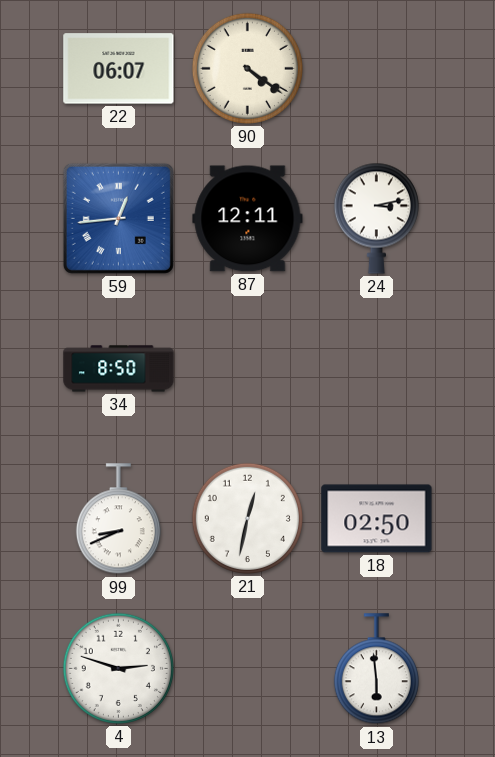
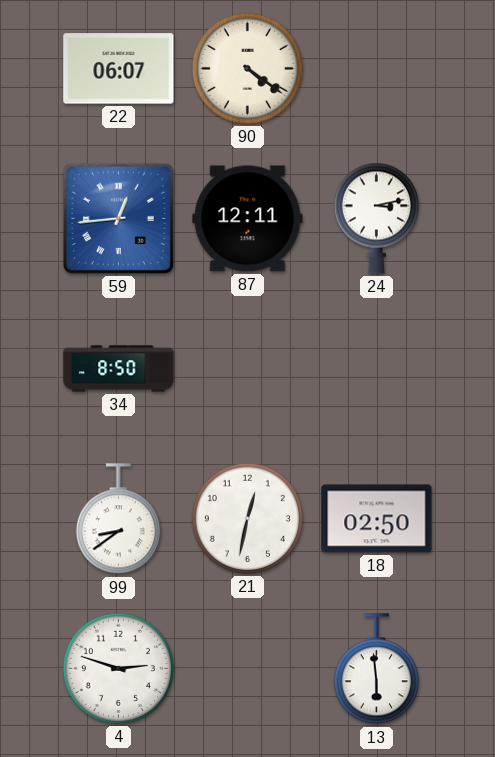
99: 8:41 -> 8:39
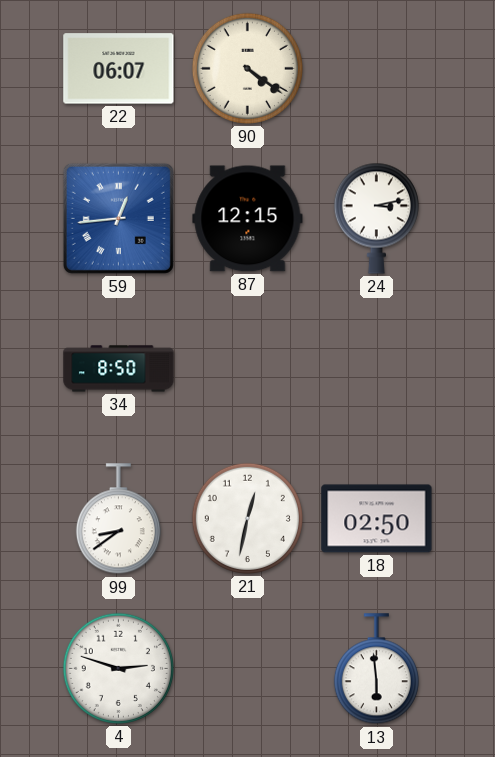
87: 12:11 -> 12:15
